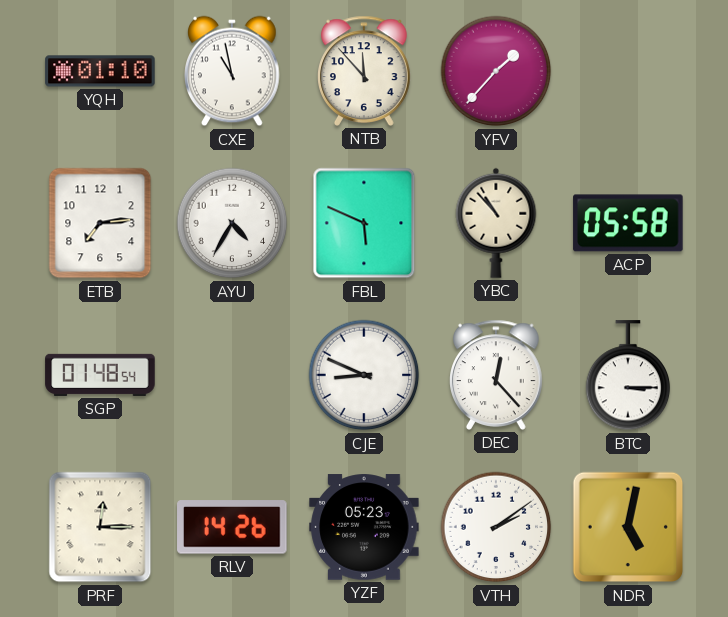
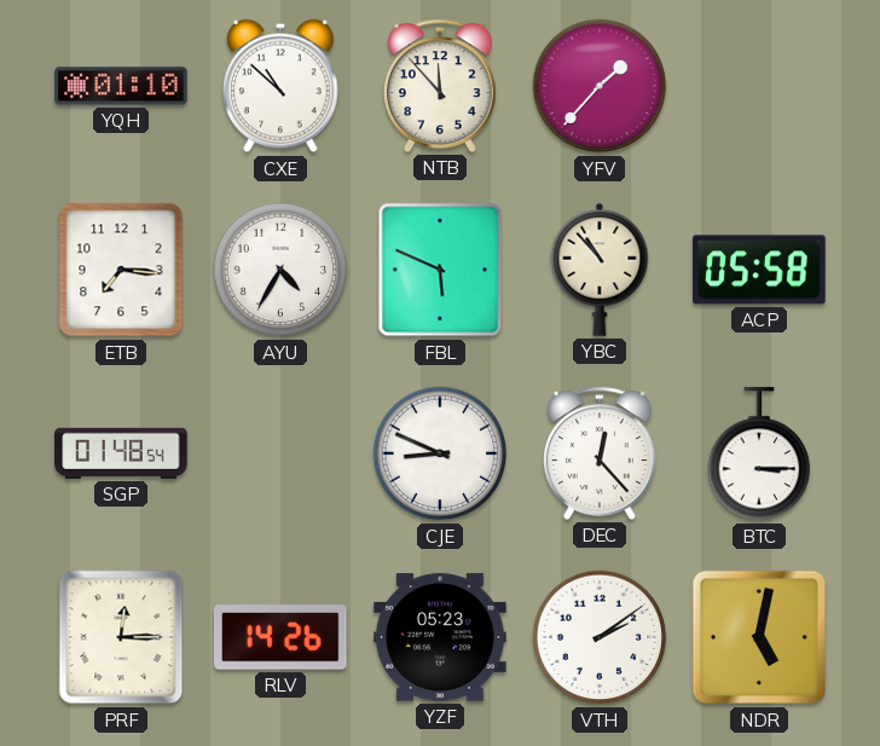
CXE: 10:58 -> 10:52
ETB: 7:14 -> 7:16
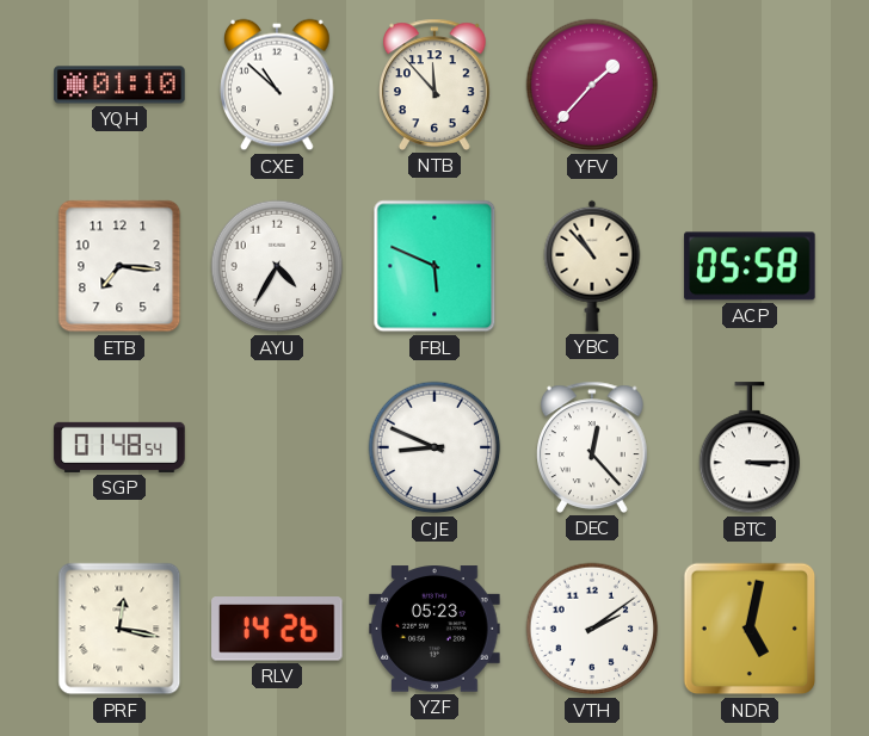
PRF: 12:15 -> 12:17
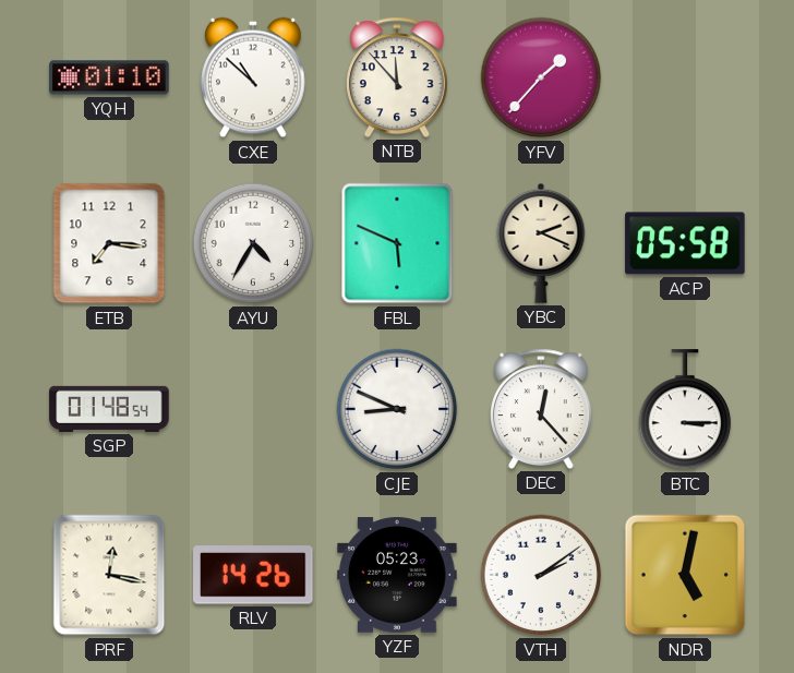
YBC: 10:53 -> 2:19
